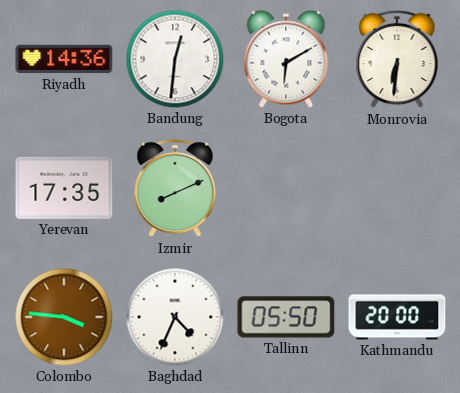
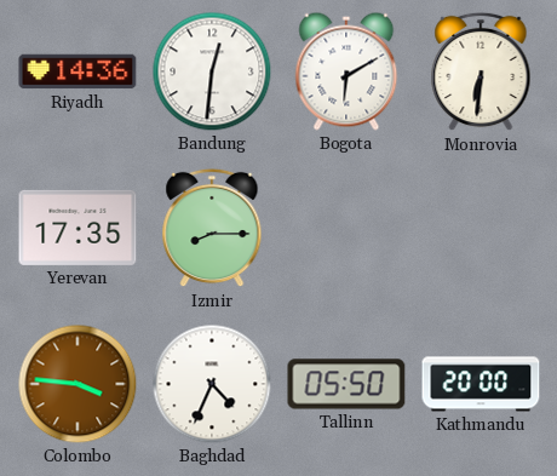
Izmir: 8:11 -> 8:15
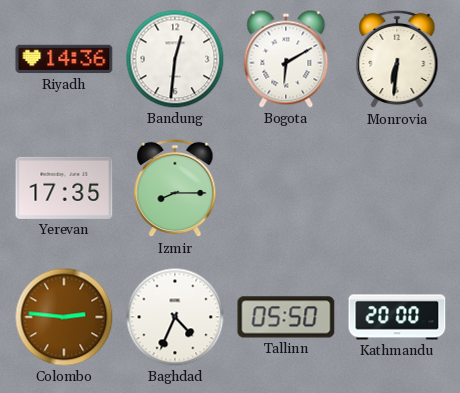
Colombo: 3:46 -> 2:46
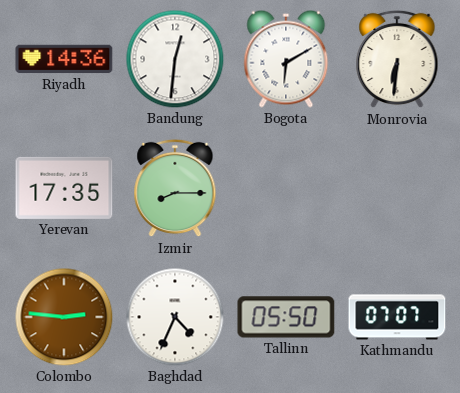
Kathmandu: 20:00 -> 07:07
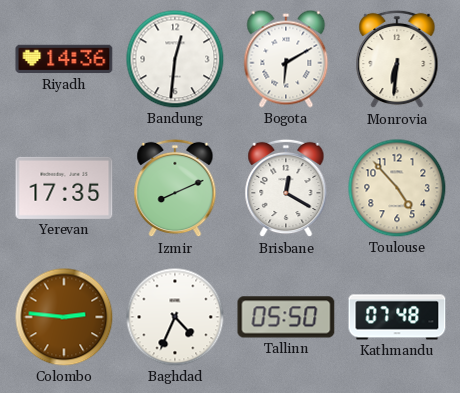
Izmir: 8:15 -> 8:11
Brisbane: none -> 12:20
Toulouse: none -> 4:53
Kathmandu: 07:07 -> 07:48
